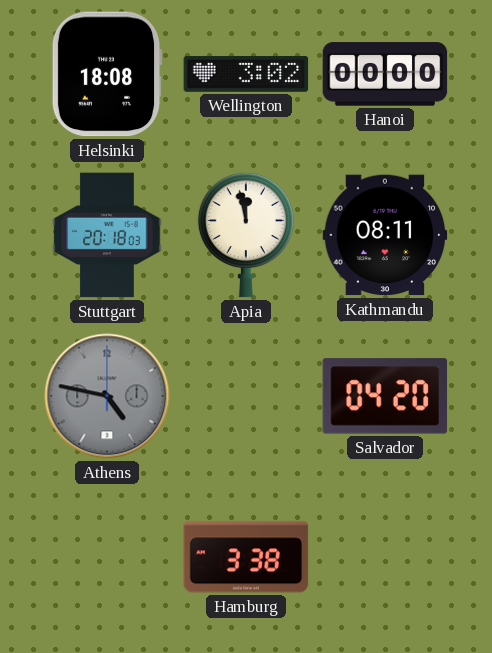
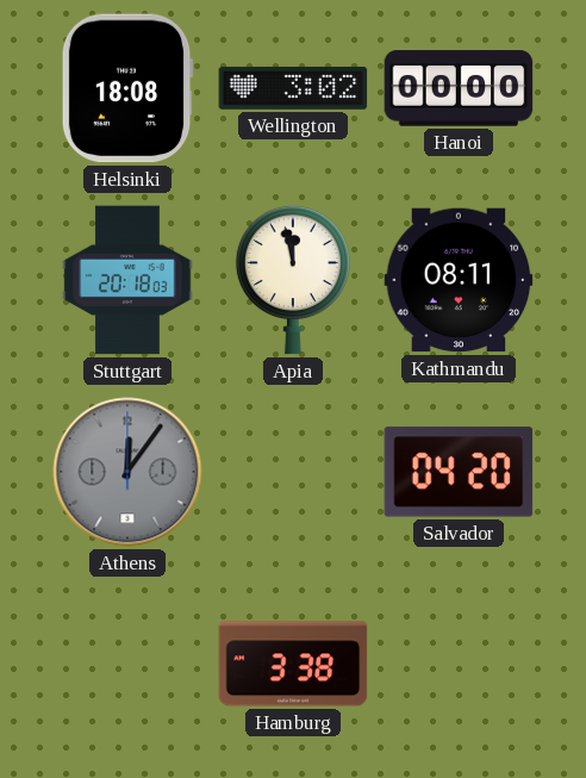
Athens: 4:47 -> 12:06
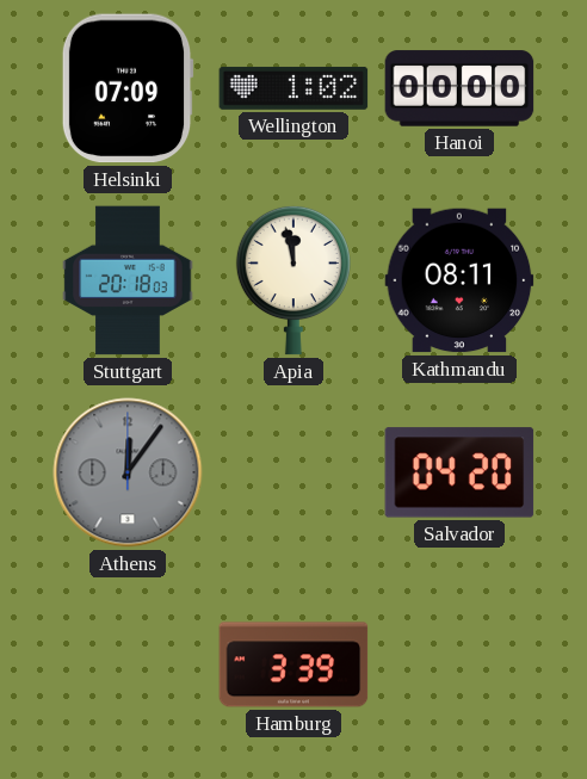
Helsinki: 18:08 -> 07:09
Wellington: 3:02 -> 1:02
Hamburg: 3:38 -> 3:39
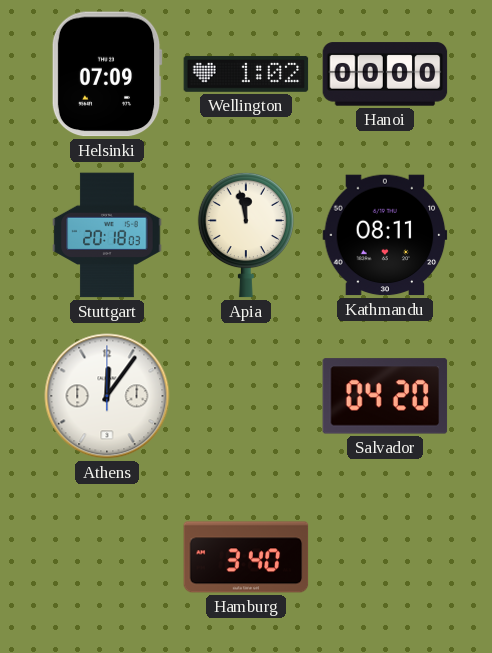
Athens dial: grey -> white
Hamburg: 3:39 -> 3:40
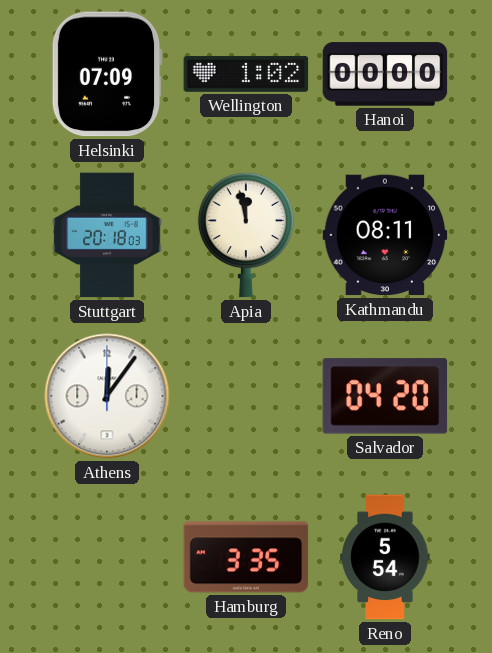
Hamburg: 3:40 -> 3:35
Reno: none -> 5:54
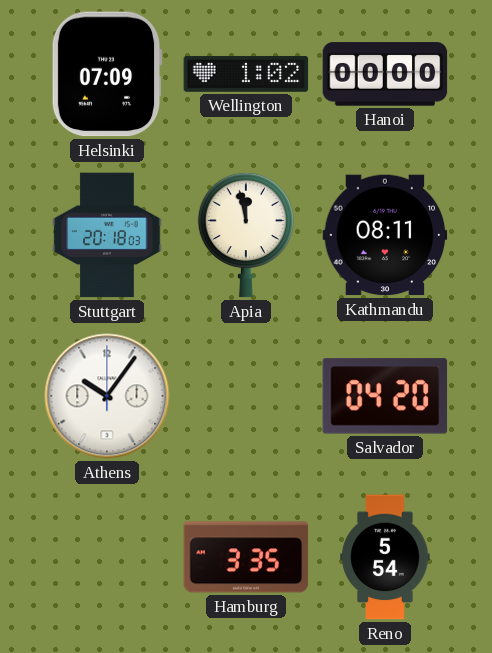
Athens: 12:06 -> 10:06
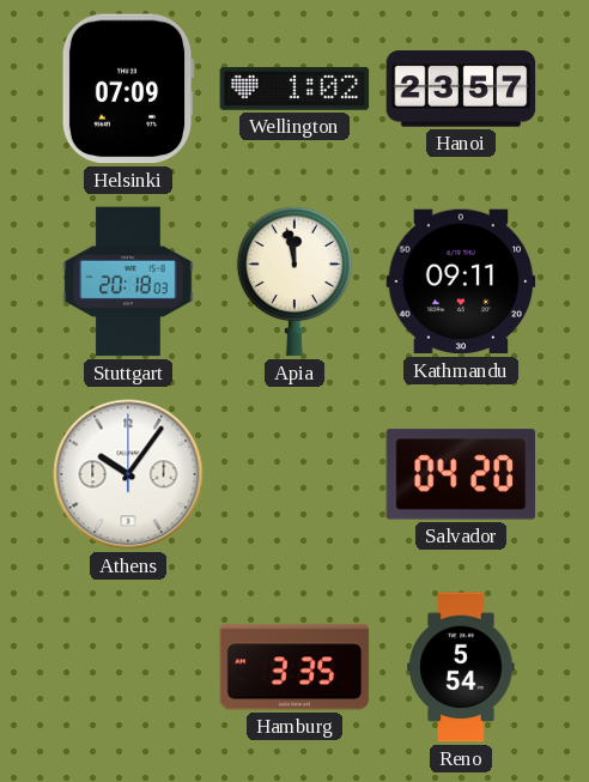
Hanoi: 00:00 -> 23:57
Kathmandu: 08:11 -> 09:11
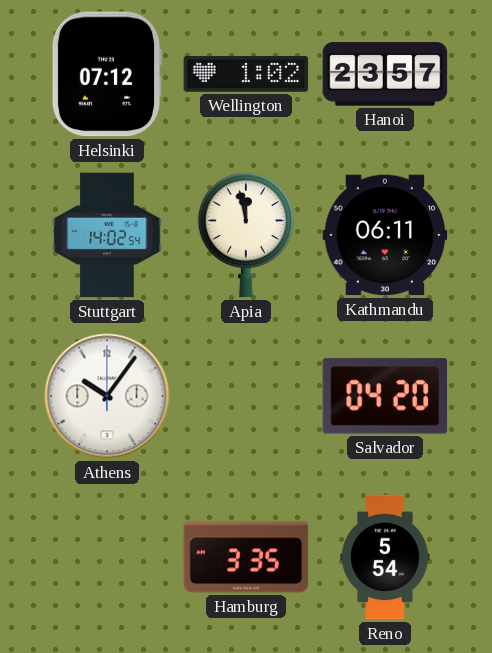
Helsinki: 07:09 -> 07:12
Stuttgart: 20:18 -> 14:02
Kathmandu: 09:11 -> 06:11
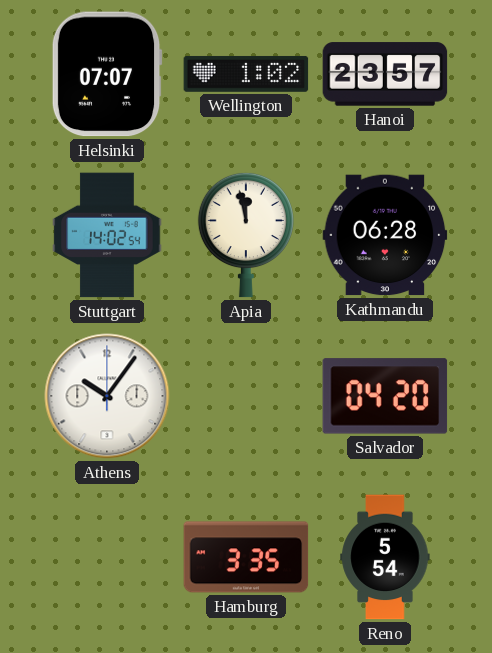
Helsinki: 07:12 -> 07:07
Kathmandu: 06:11 -> 06:28
